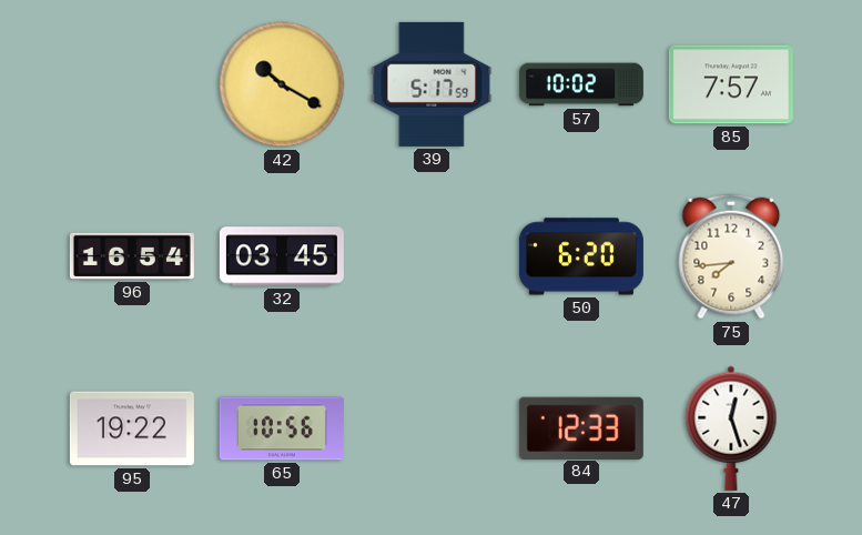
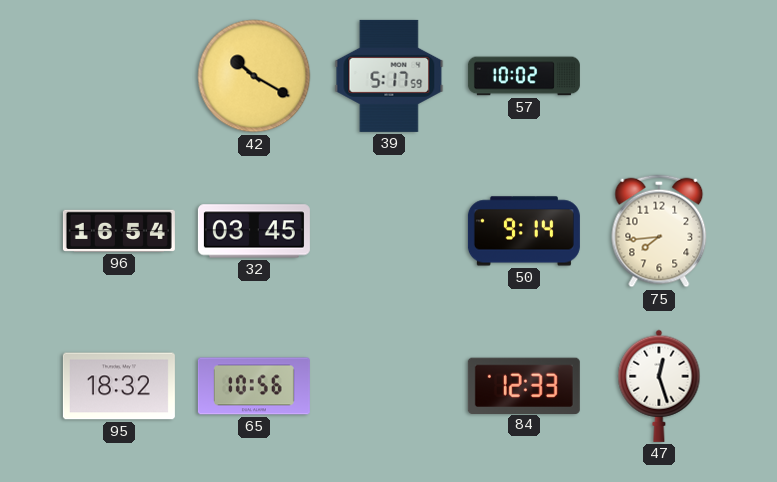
85: 7:57 -> none
50: 6:20 -> 9:14
95: 19:22 -> 18:32
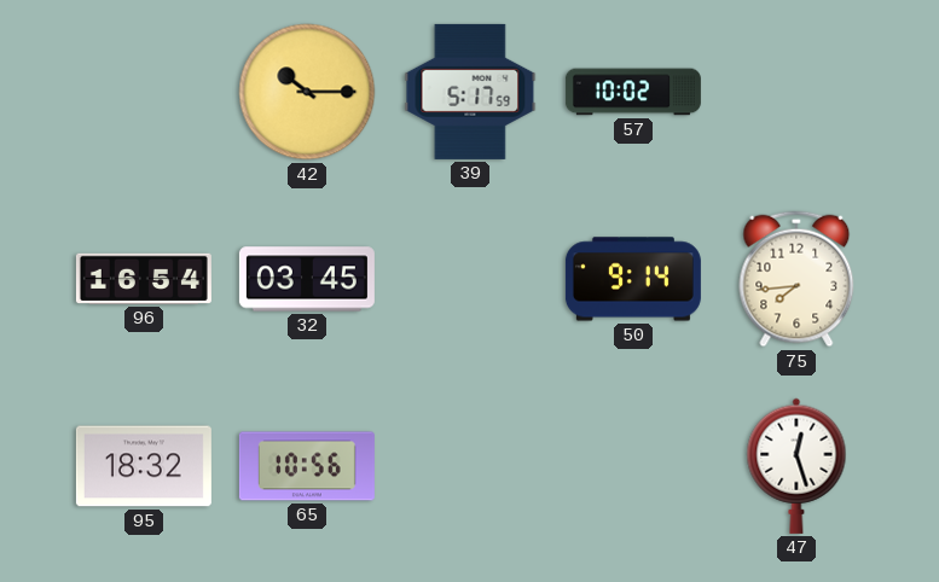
42: 10:20 -> 10:15
84: 12:33 -> none
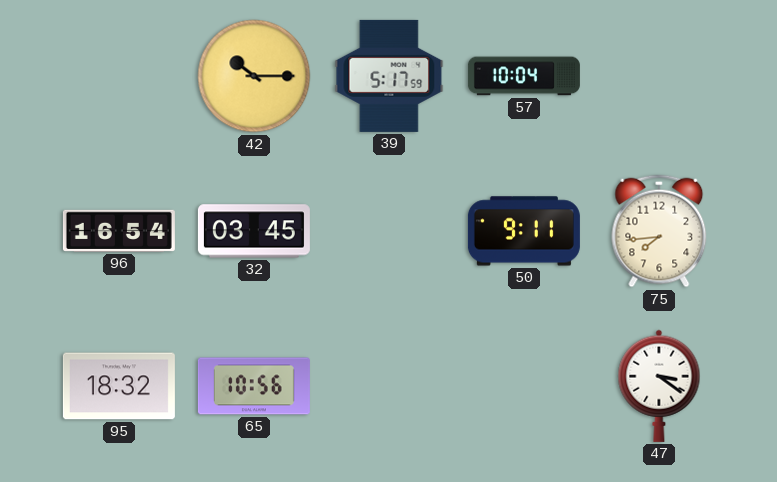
57: 10:02 -> 10:04
50: 9:14 -> 9:11
47: 12:27 -> 3:21
